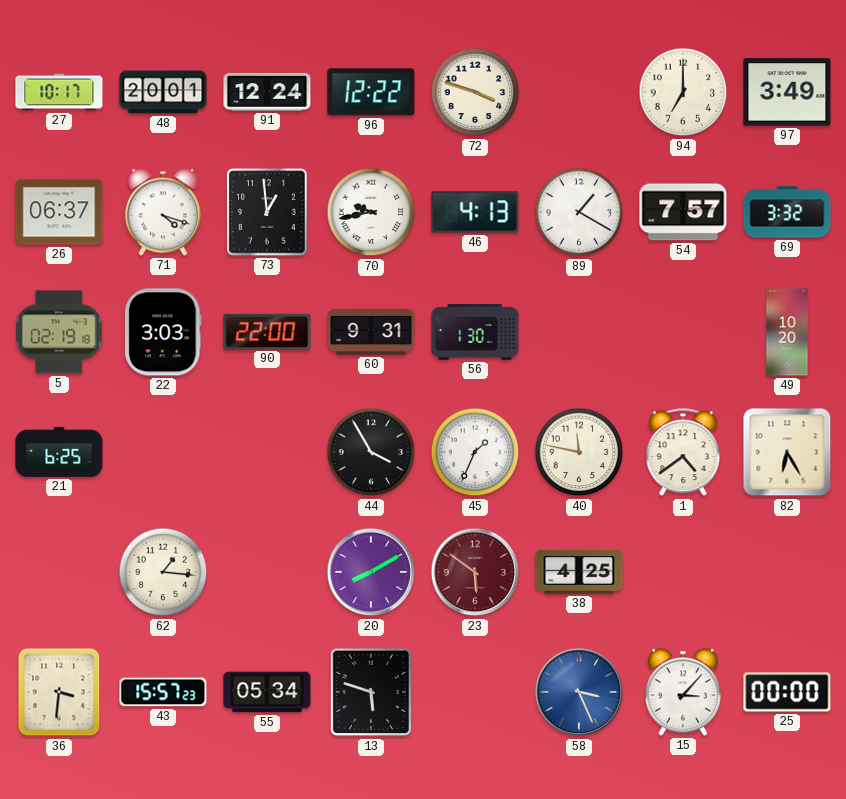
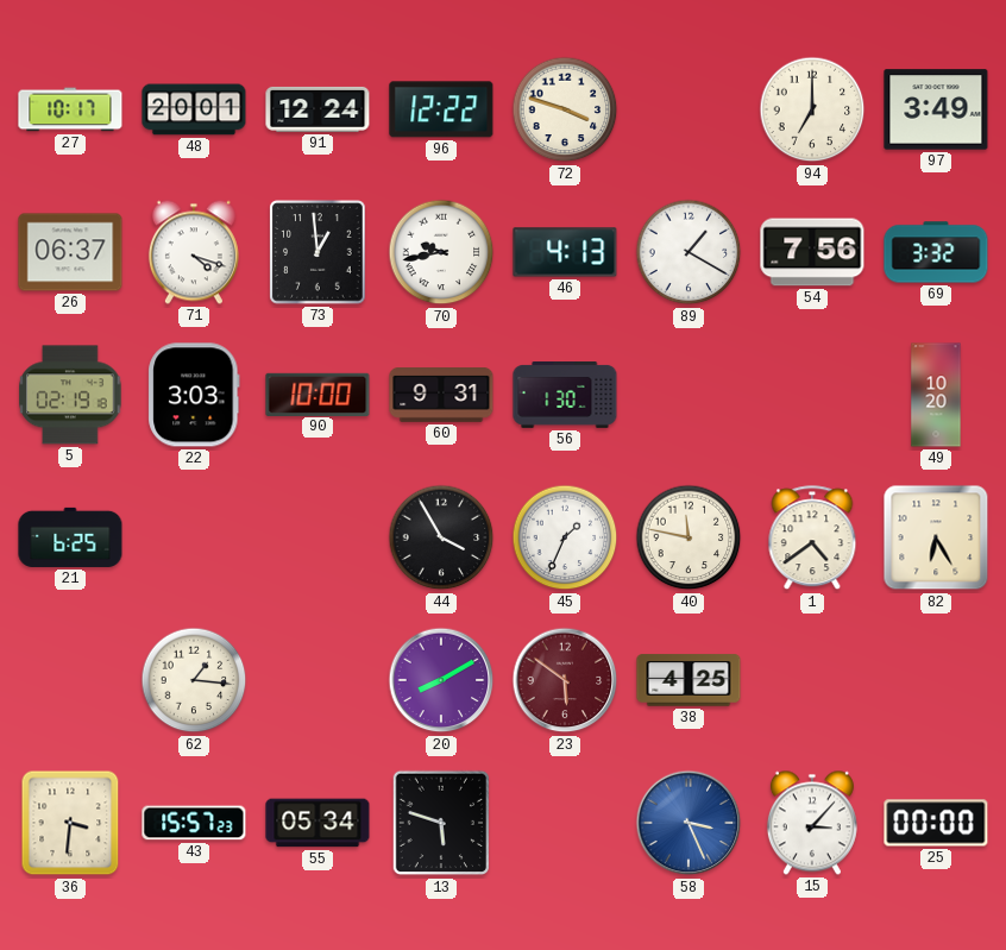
54: 7:57 -> 7:56
90: 22:00 -> 10:00
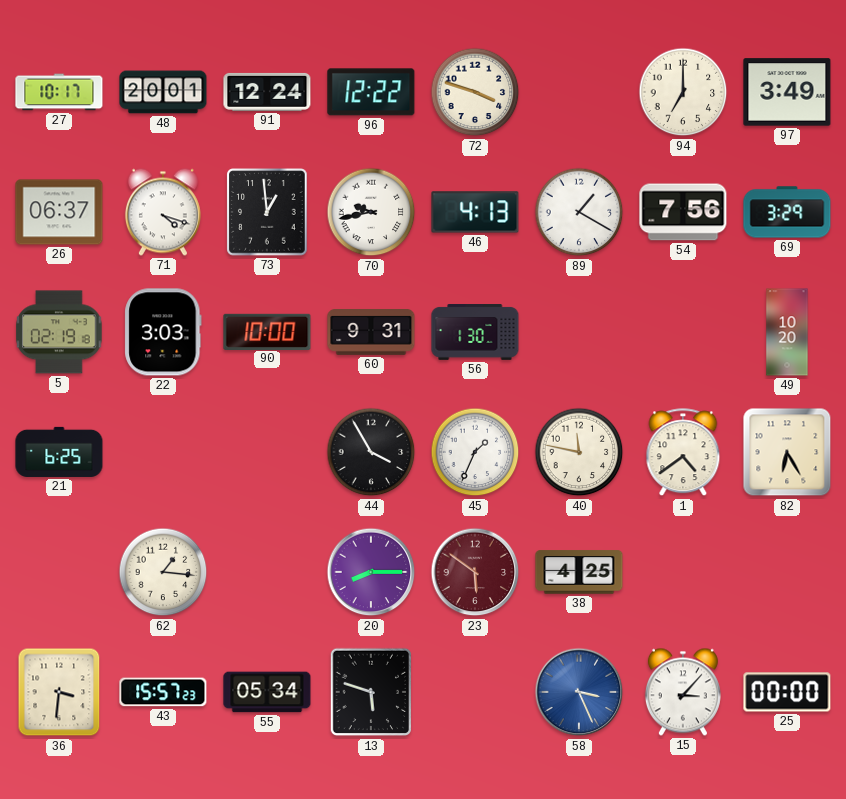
69: 3:32 -> 3:29
20: 8:10 -> 8:15
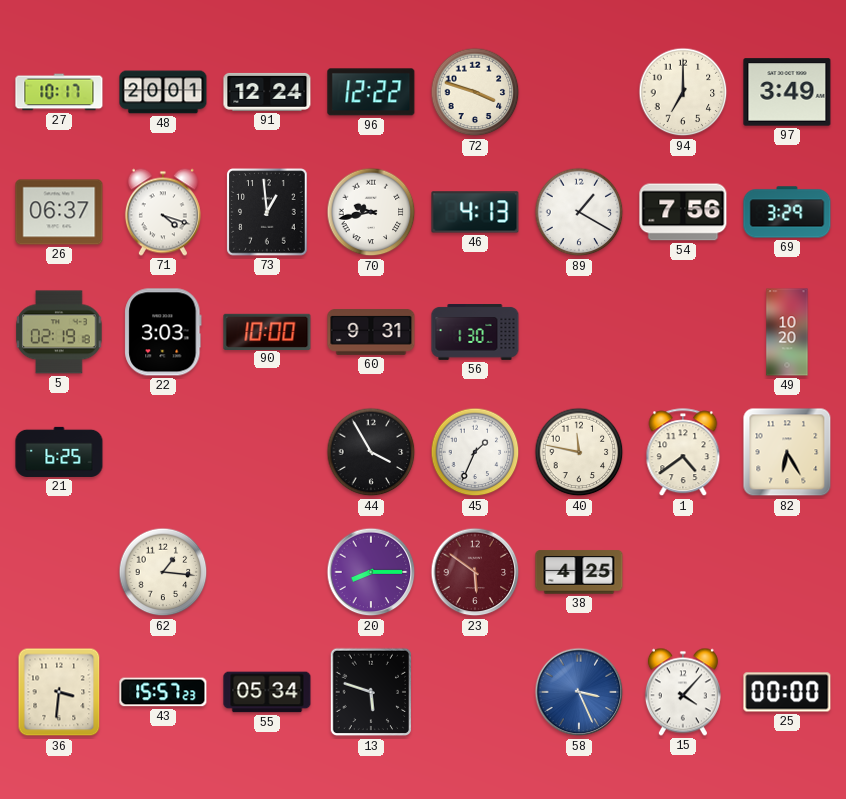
15: 3:07 -> 4:07
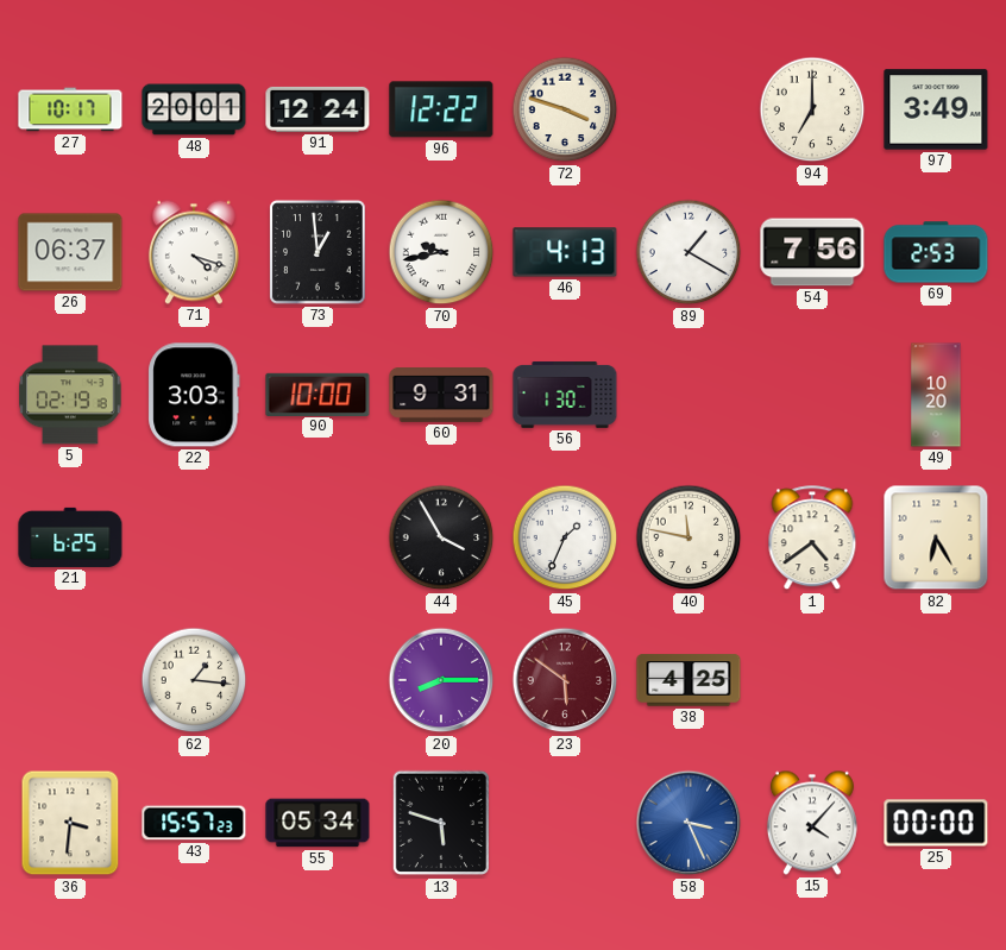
69: 3:29 -> 2:53
